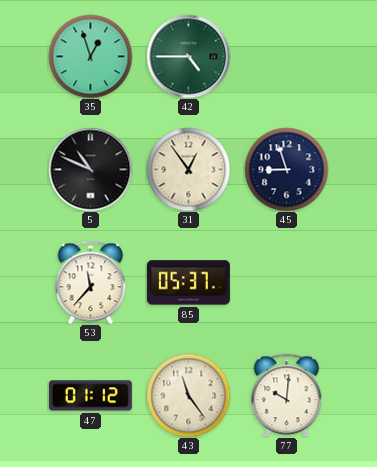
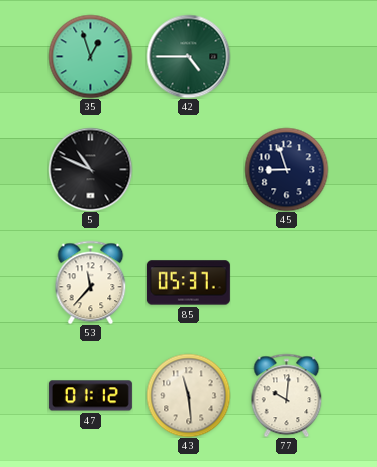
31: 12:54 -> none
43: 11:24 -> 11:29
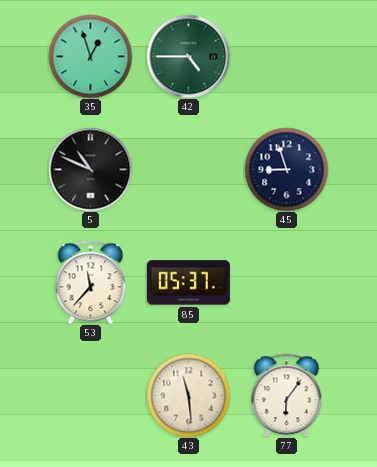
47: 01:12 -> none
77: 10:01 -> 6:06
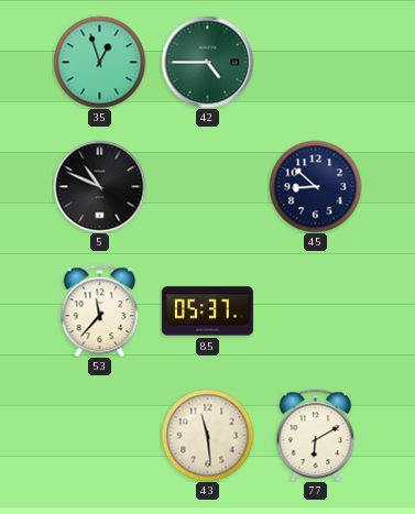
45: 8:57 -> 8:52
77: 6:06 -> 6:10
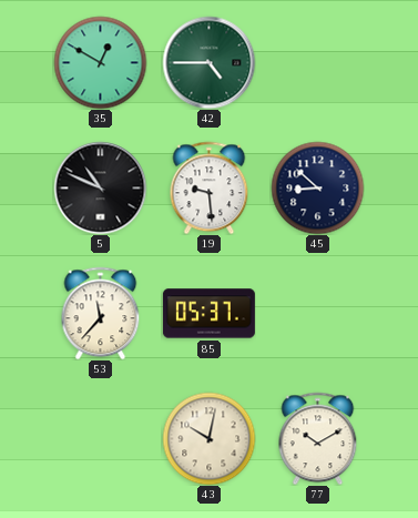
35: 12:57 -> 12:50
19: none -> 9:29
43: 11:29 -> 10:02
77: 6:10 -> 10:10
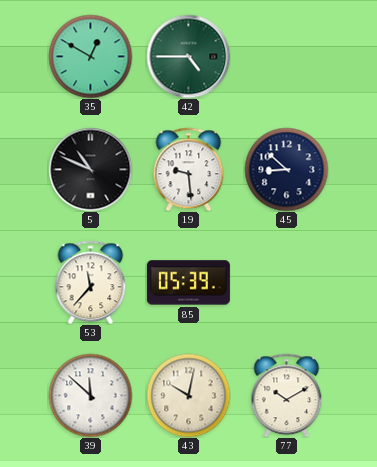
85: 05:37 -> 05:39
39: none -> 11:52
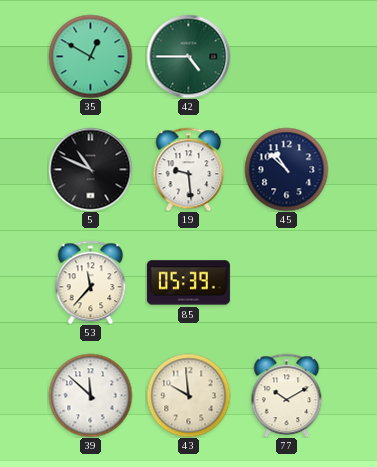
45: 8:52 -> 10:52
43: 10:02 -> 9:59
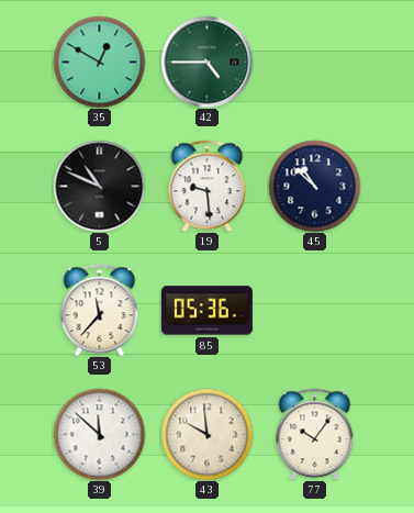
85: 05:39 -> 05:36
77: 10:10 -> 10:06
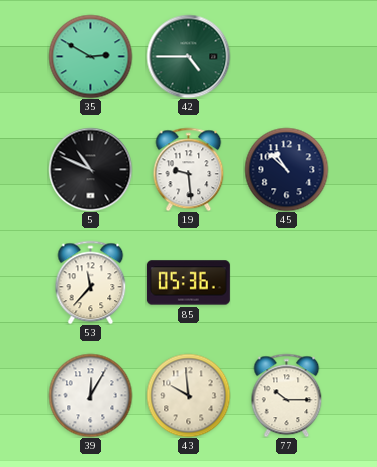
35: 12:50 -> 2:50
39: 11:52 -> 12:05
77: 10:06 -> 10:15
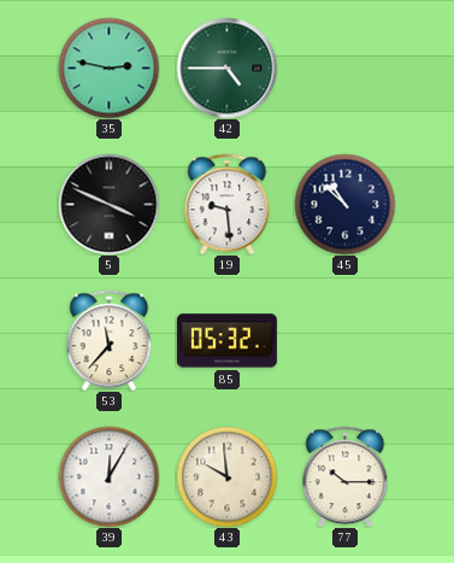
35: 2:50 -> 2:47
5: 10:49 -> 3:49
85: 05:36 -> 05:32
